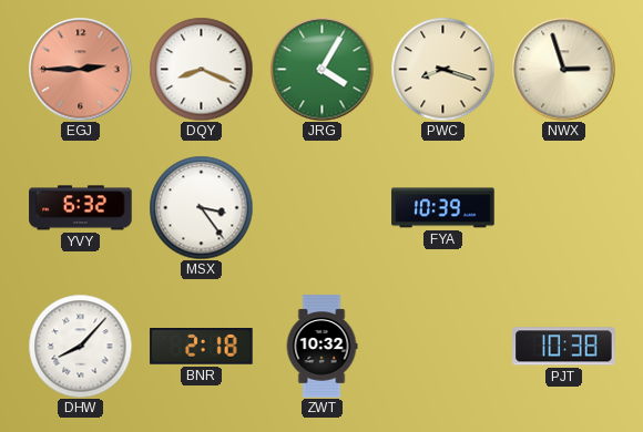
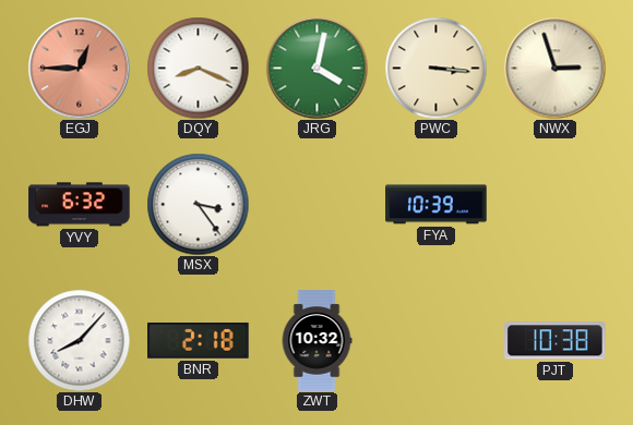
EGJ: 2:45 -> 12:45
JRG: 4:05 -> 4:02
PWC: 8:18 -> 3:16
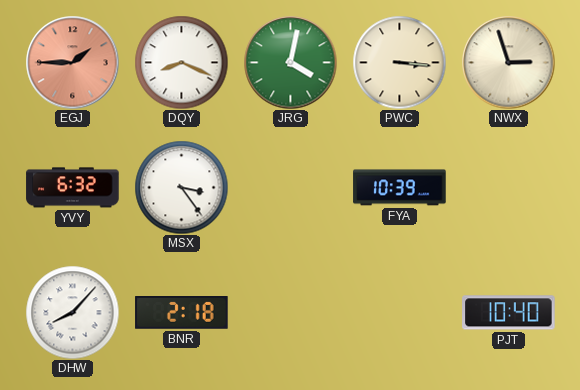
EGJ: 12:45 -> 1:45
ZWT: 10:32 -> none
PJT: 10:38 -> 10:40
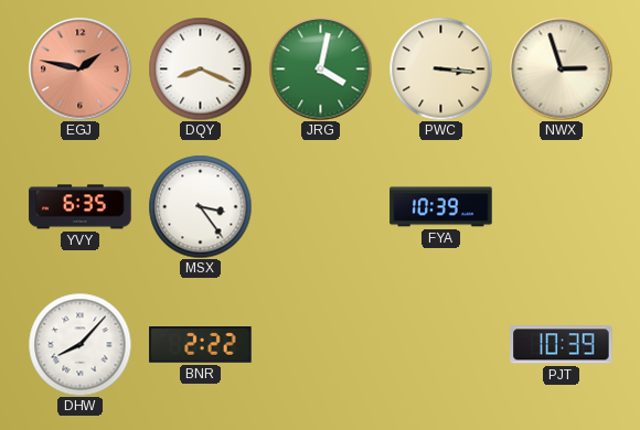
EGJ: 1:45 -> 1:47
YVY: 6:32 -> 6:35
BNR: 2:18 -> 2:22
PJT: 10:40 -> 10:39
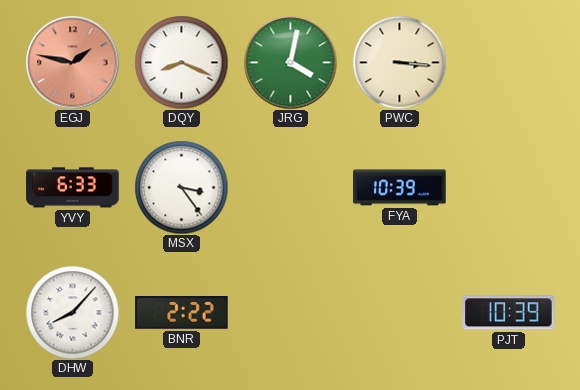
NWX: 2:57 -> none
YVY: 6:35 -> 6:33
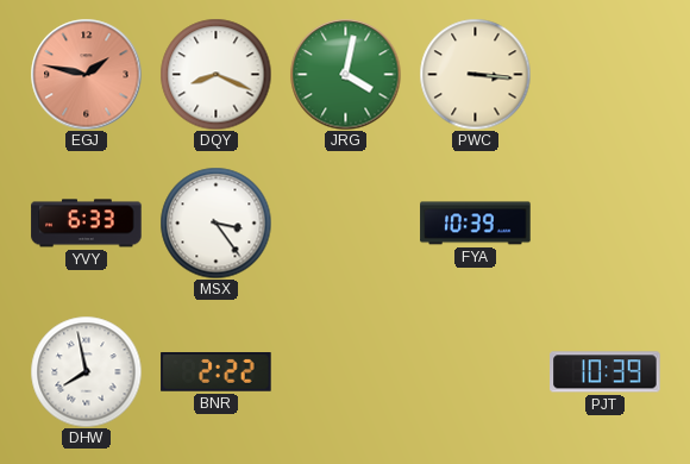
DHW: 8:07 -> 7:58
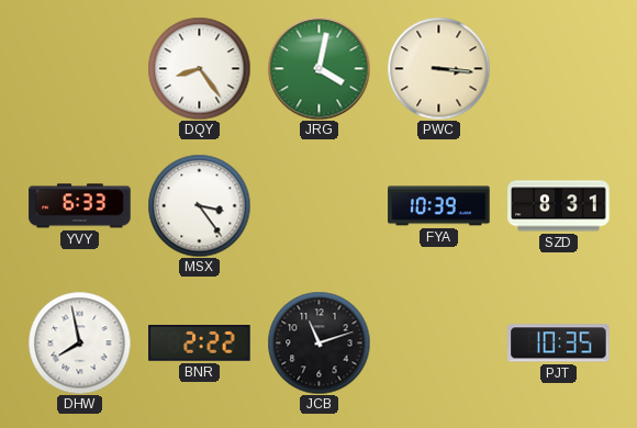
EGJ: 1:47 -> none
DQY: 8:19 -> 8:24
SZD: none -> 8:31
JCB: none -> 11:12
PJT: 10:39 -> 10:35
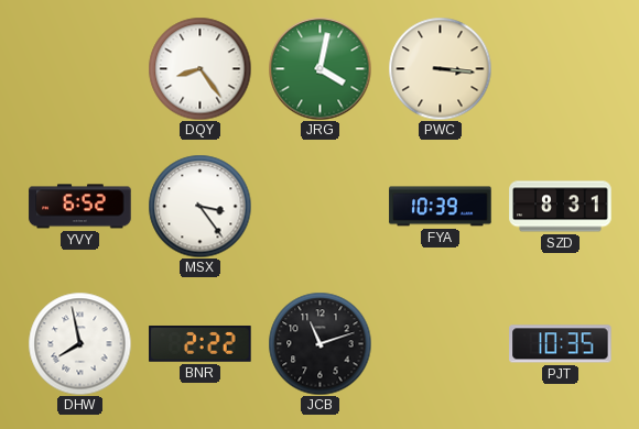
YVY: 6:33 -> 6:52
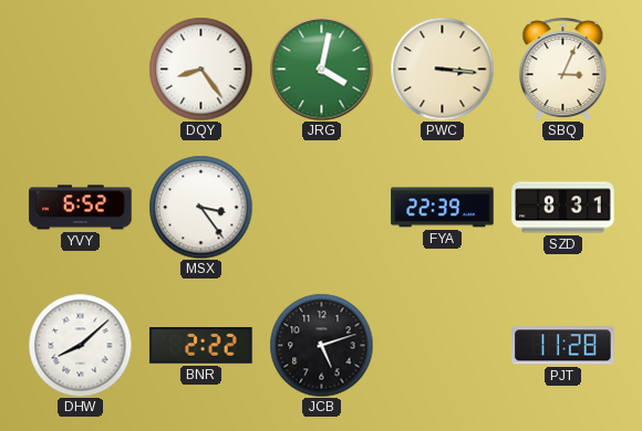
SBQ: none -> 3:04
FYA: 10:39 -> 22:39
DHW: 7:58 -> 8:08
JCB: 11:12 -> 5:12
PJT: 10:35 -> 11:28
